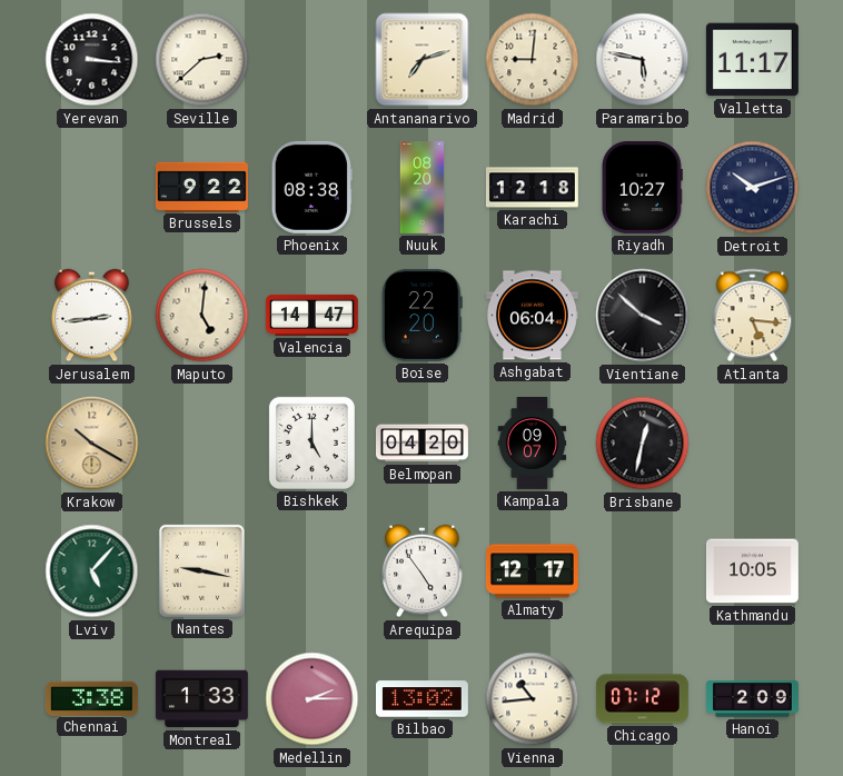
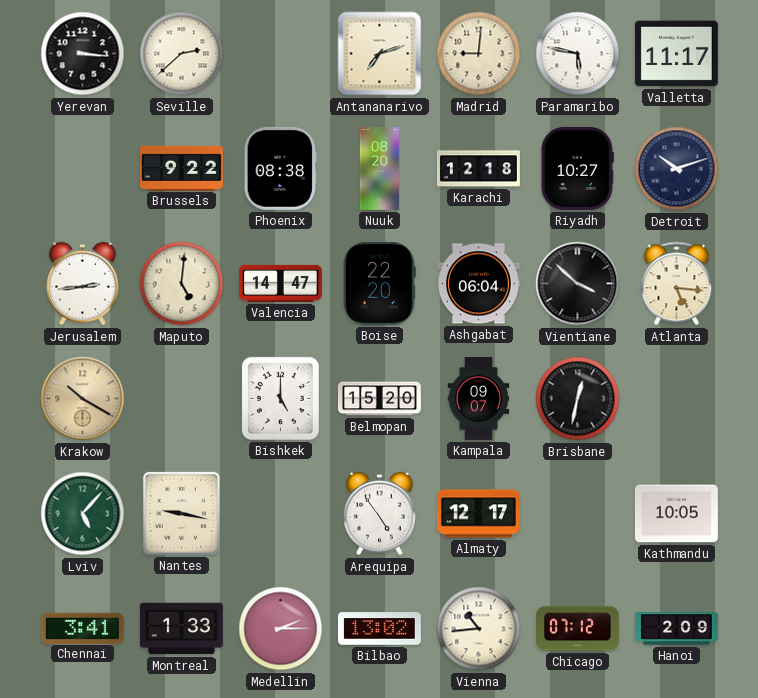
Belmopan: 04:20 -> 15:20
Chennai: 3:38 -> 3:41
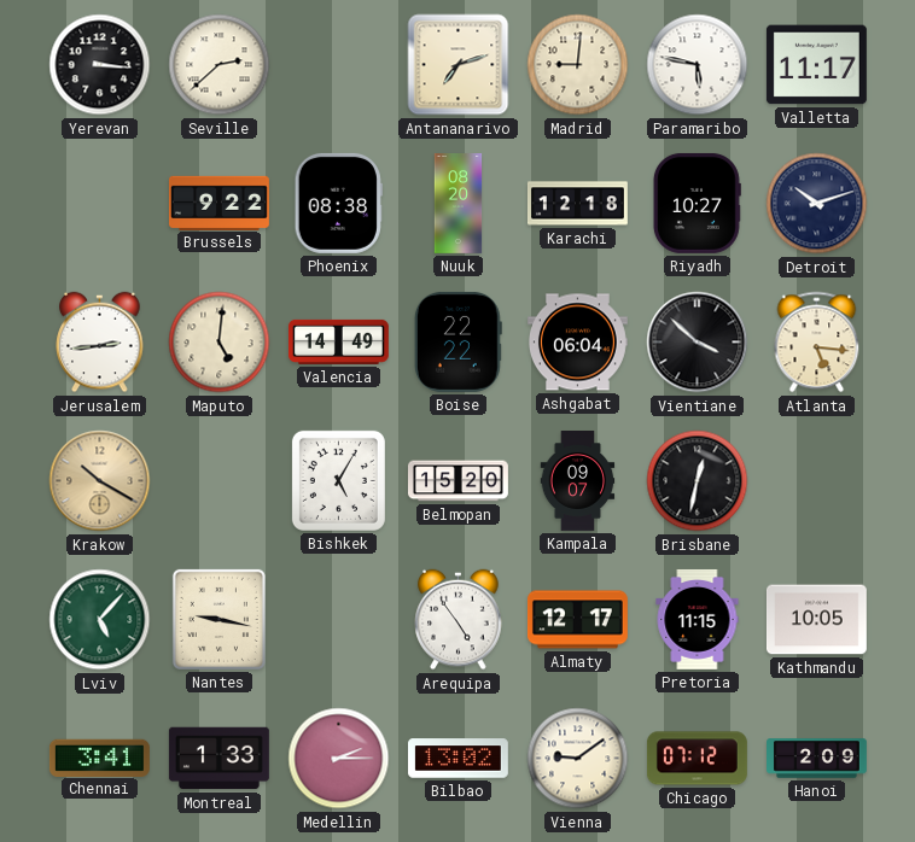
Valencia: 14:47 -> 14:49
Boise: 22:20 -> 22:22
Bishkek: 5:00 -> 5:05
Pretoria: none -> 11:15
Vienna: 10:44 -> 9:09
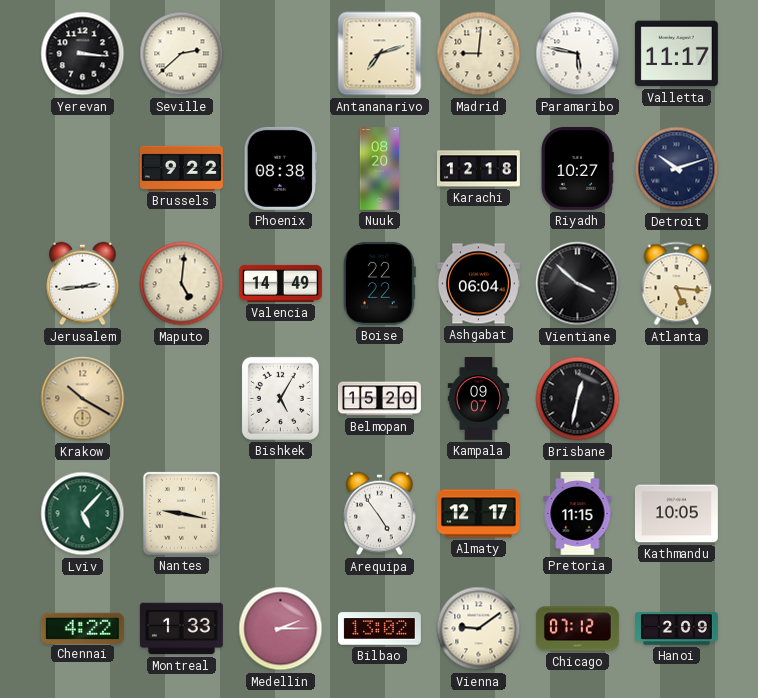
Chennai: 3:41 -> 4:22
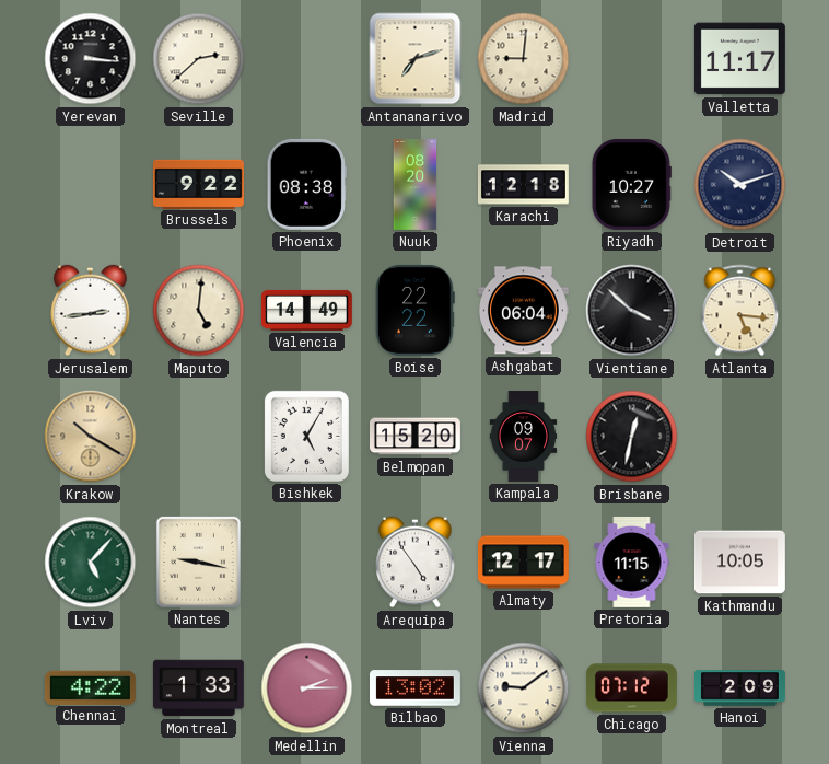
Paramaribo: 5:47 -> none
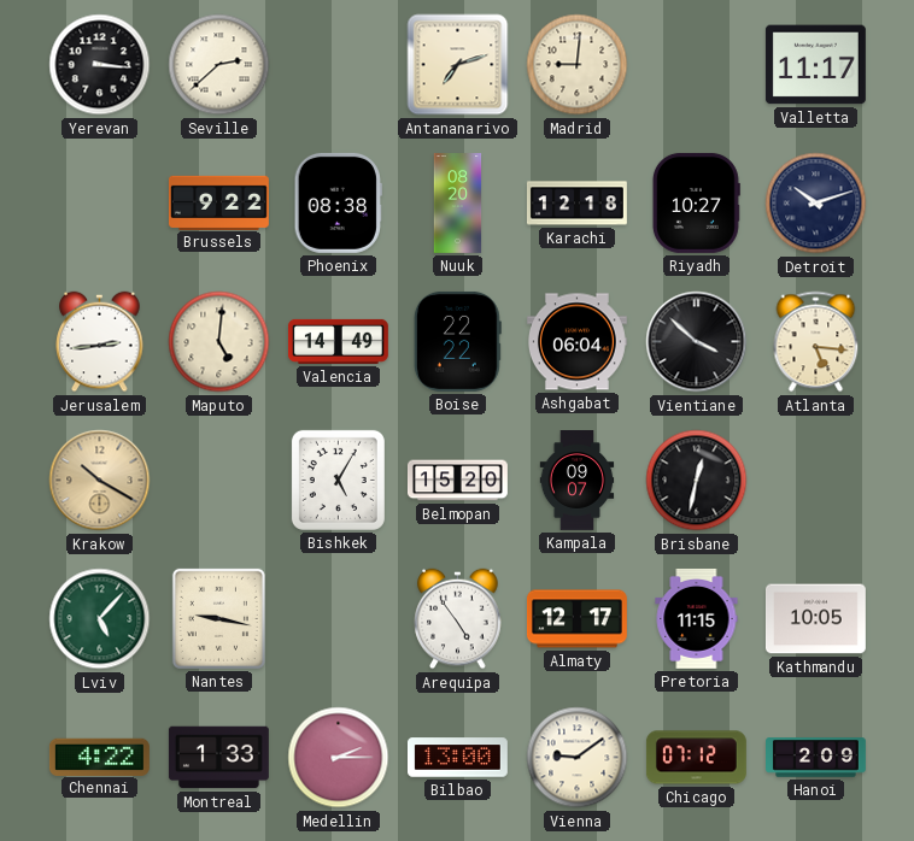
Bilbao: 13:02 -> 13:00
